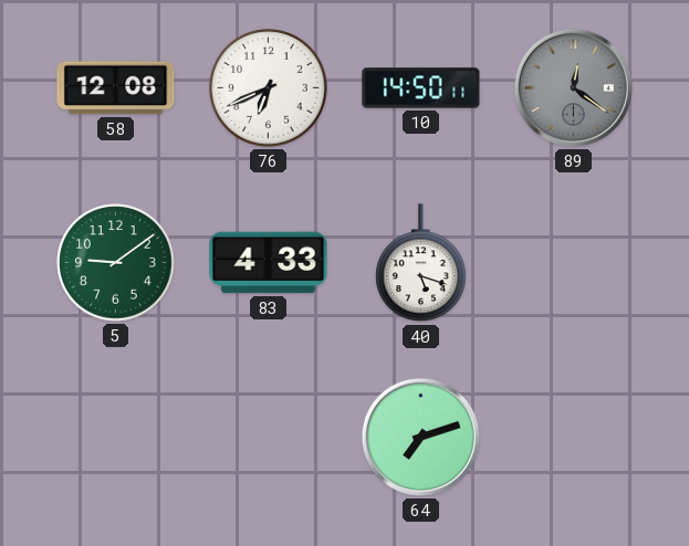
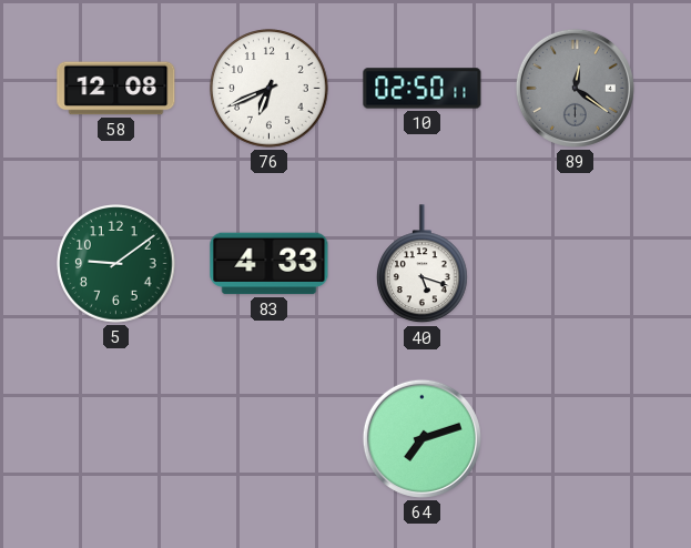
10: 14:50 -> 02:50
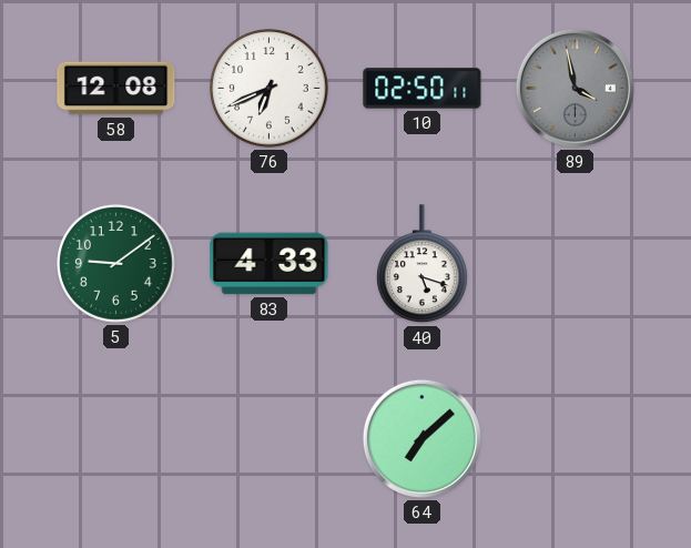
89: 12:21 -> 3:58
64: 7:12 -> 7:08
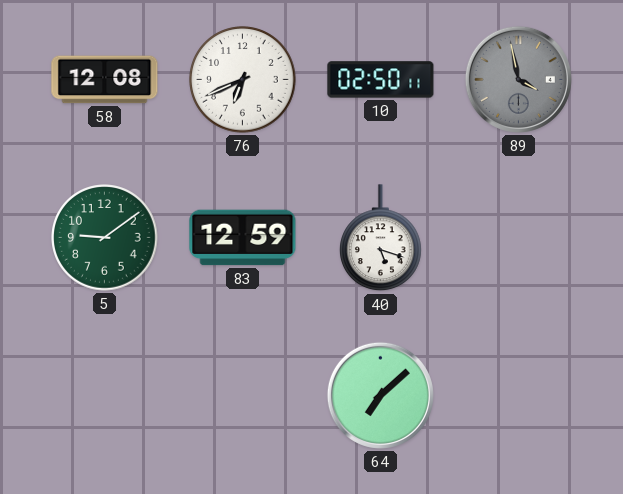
83: 4:33 -> 12:59
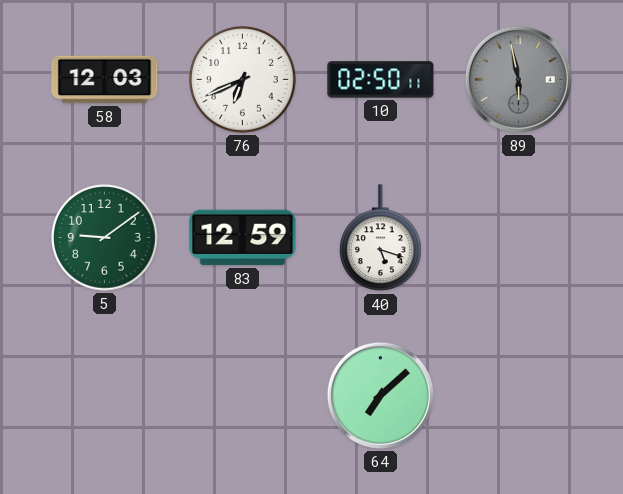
58: 12:08 -> 12:03
89: 3:58 -> 5:58
